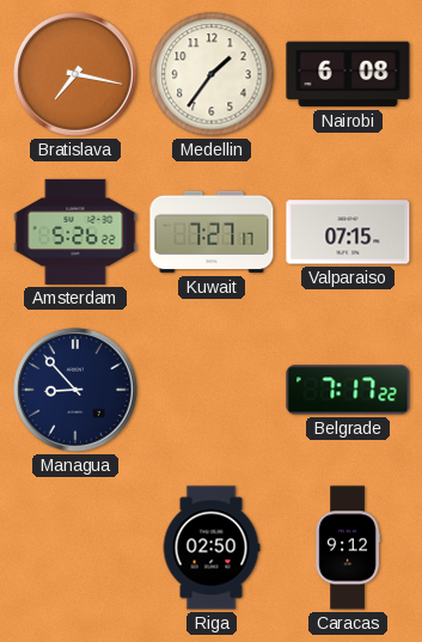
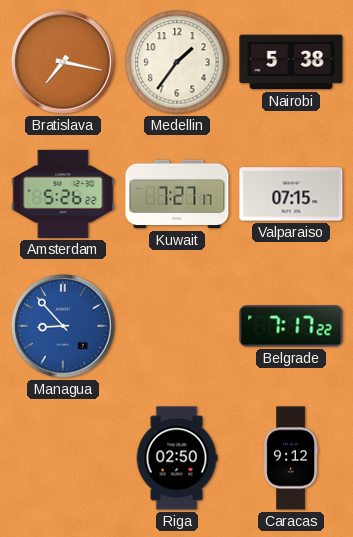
Nairobi: 6:08 -> 5:38
Managua dial: navy -> blue
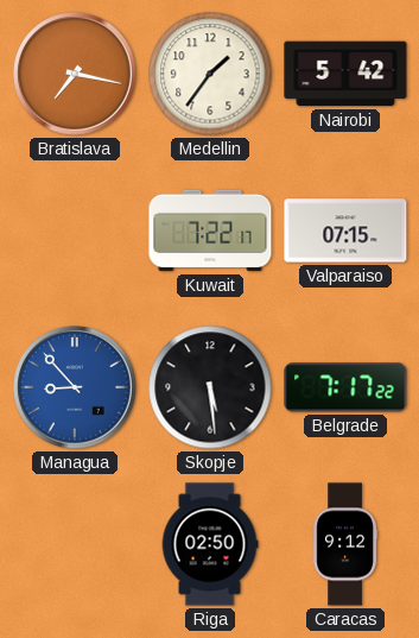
Nairobi: 5:38 -> 5:42
Amsterdam: 5:26 -> none
Kuwait: 7:27 -> 7:22
Skopje: none -> 5:29
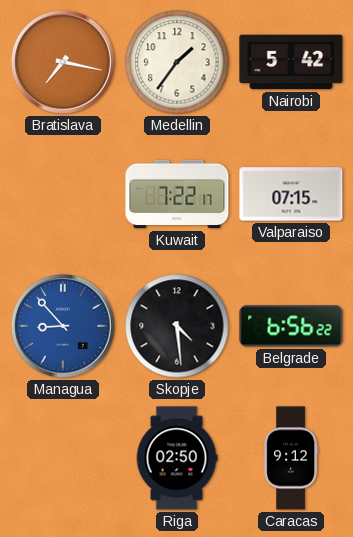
Skopje: 5:29 -> 4:29
Belgrade: 7:17 -> 6:56
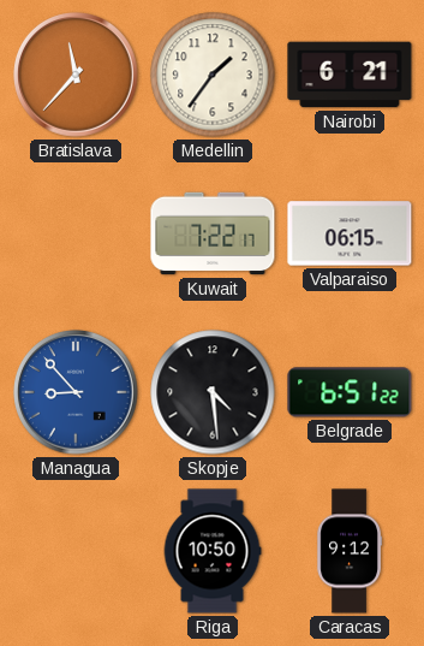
Bratislava: 7:17 -> 11:37
Nairobi: 5:42 -> 6:21
Valparaiso: 07:15 -> 06:15
Belgrade: 6:56 -> 6:51
Riga: 02:50 -> 10:50
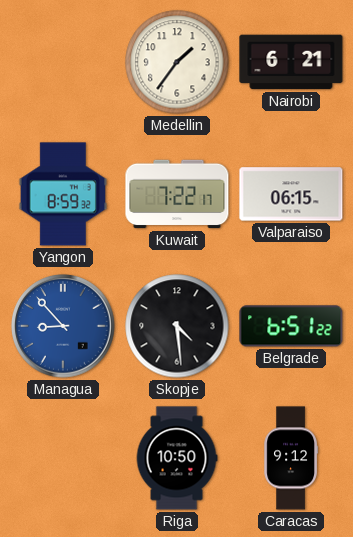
Bratislava: 11:37 -> none
Yangon: none -> 8:59
